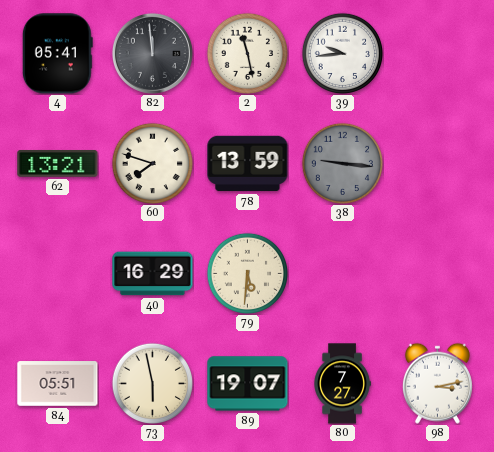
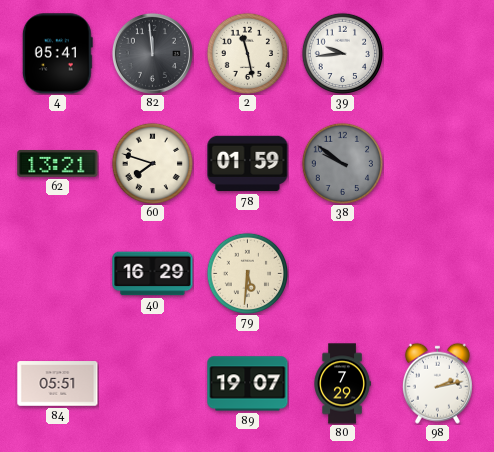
78: 13:59 -> 01:59
38: 9:16 -> 9:51
73: 5:58 -> none
80: 7:27 -> 7:29
98: 3:13 -> 2:13
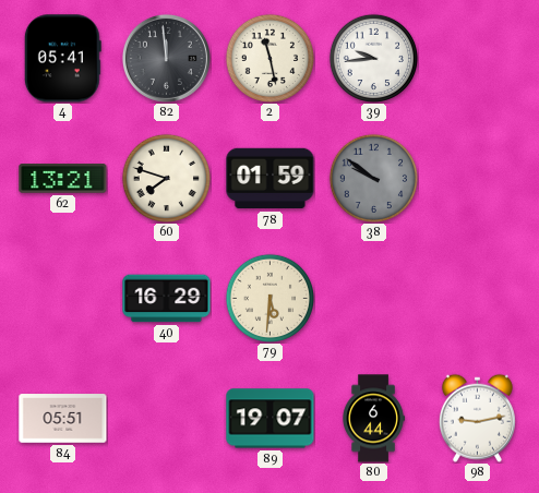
80: 7:29 -> 6:44
98: 2:13 -> 9:13
